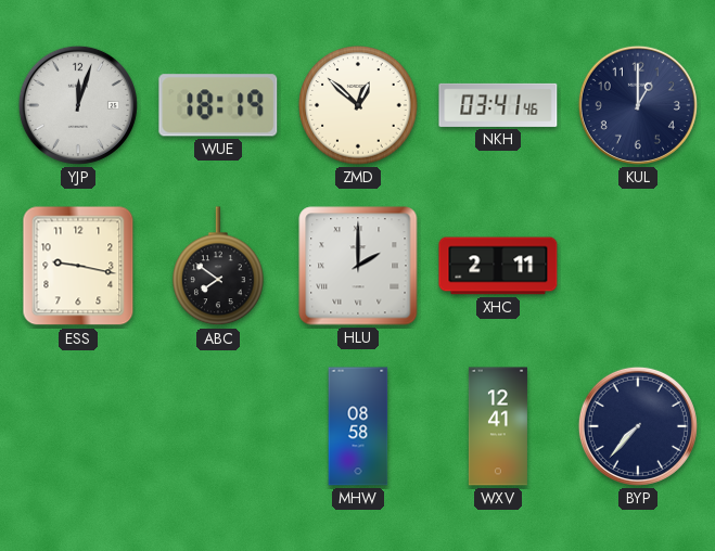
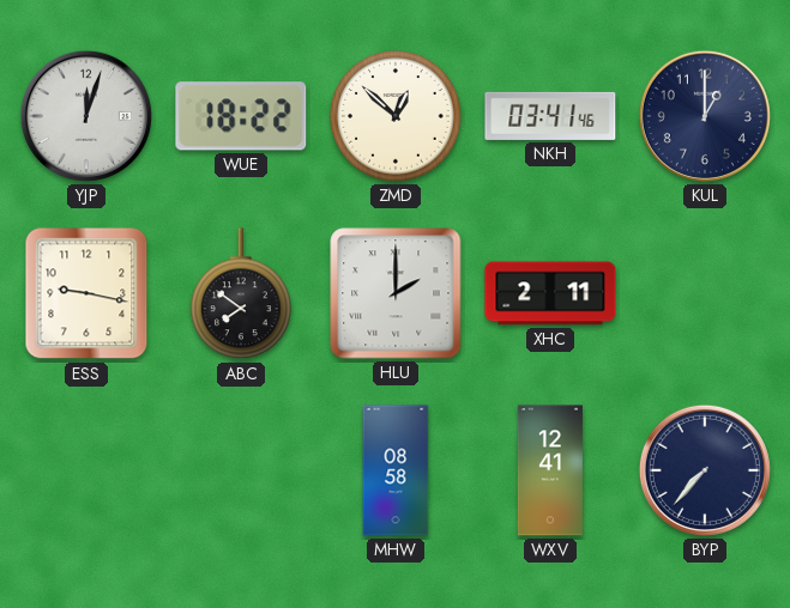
WUE: 18:19 -> 18:22
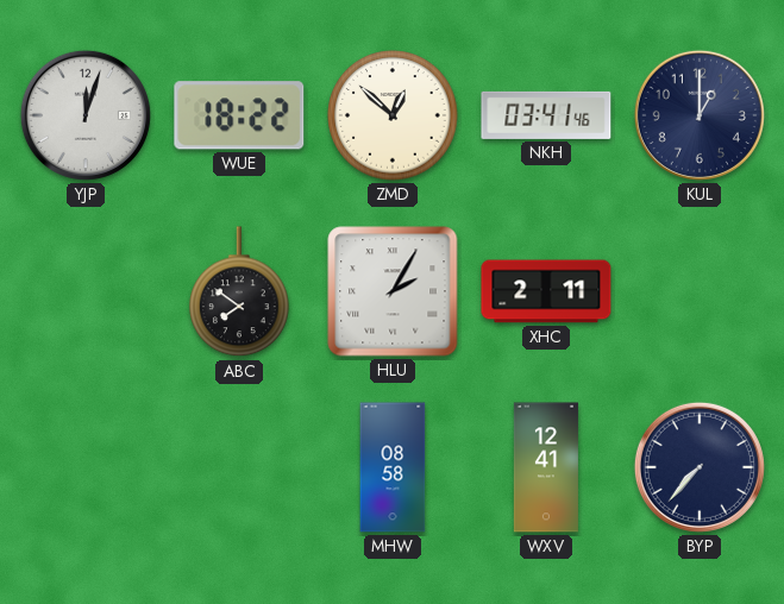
ESS: 9:17 -> none
HLU: 2:00 -> 2:05
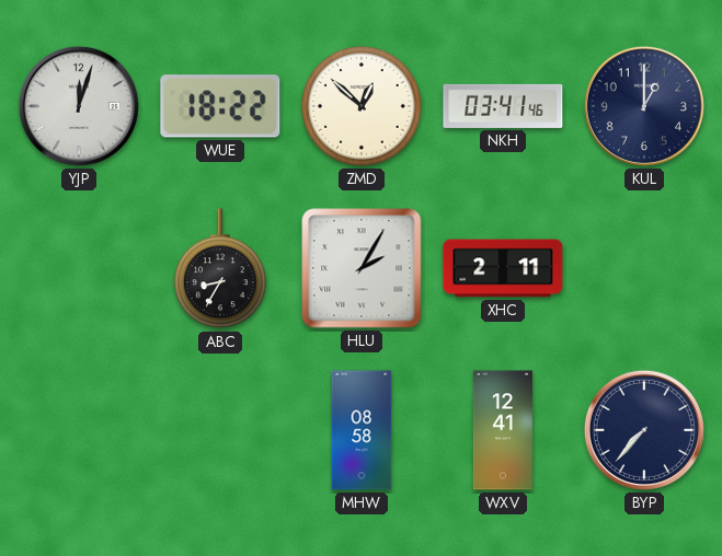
ABC: 7:51 -> 8:35
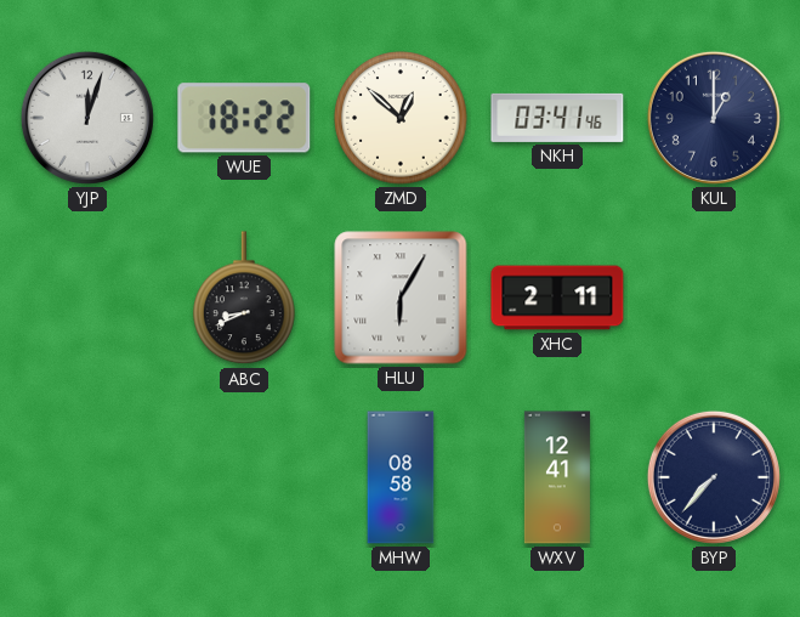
ABC: 8:35 -> 8:41
HLU: 2:05 -> 6:05
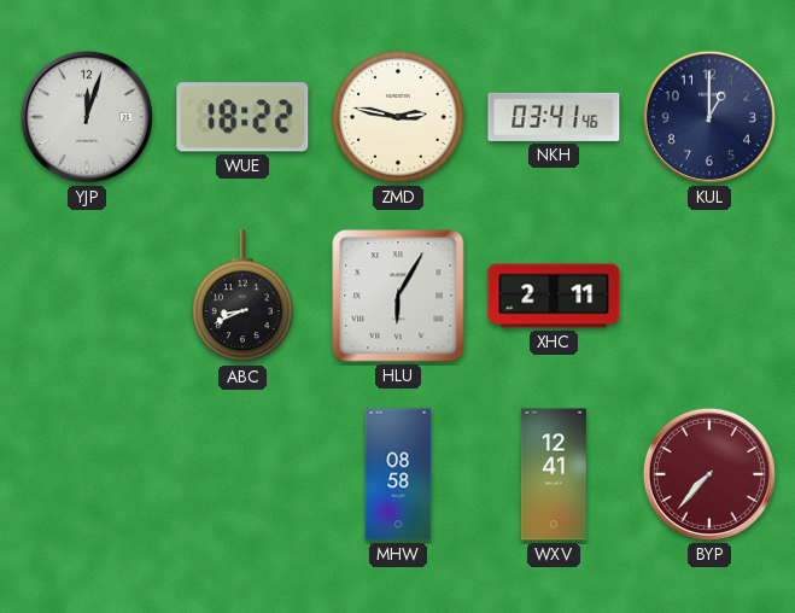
ZMD: 12:52 -> 2:47
BYP dial: navy -> burgundy
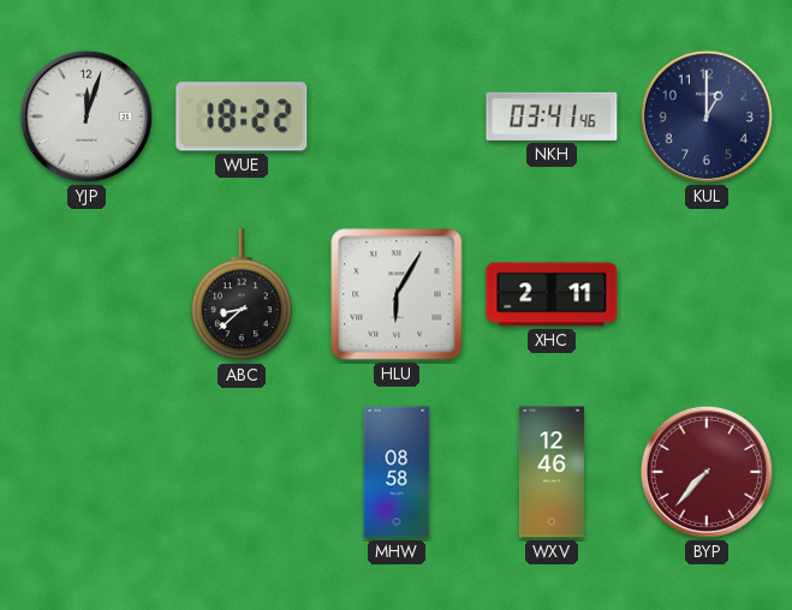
ZMD: 2:47 -> none
ABC: 8:41 -> 8:38
WXV: 12:41 -> 12:46
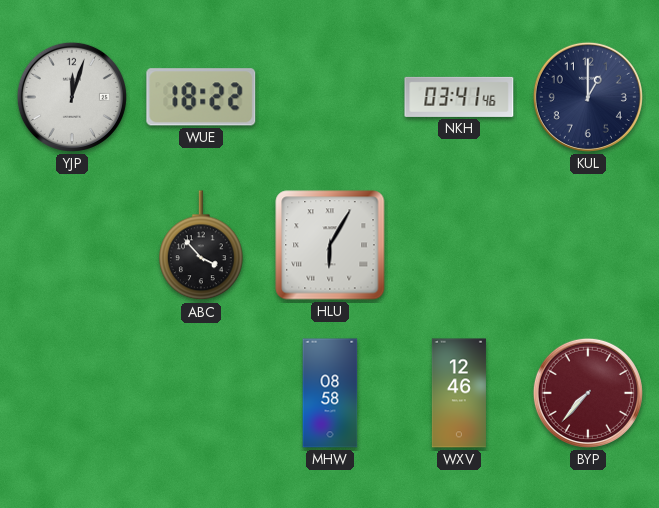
ABC: 8:38 -> 3:53
XHC: 2:11 -> none
